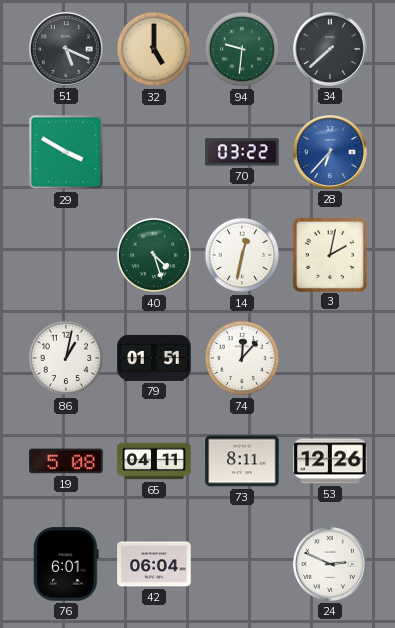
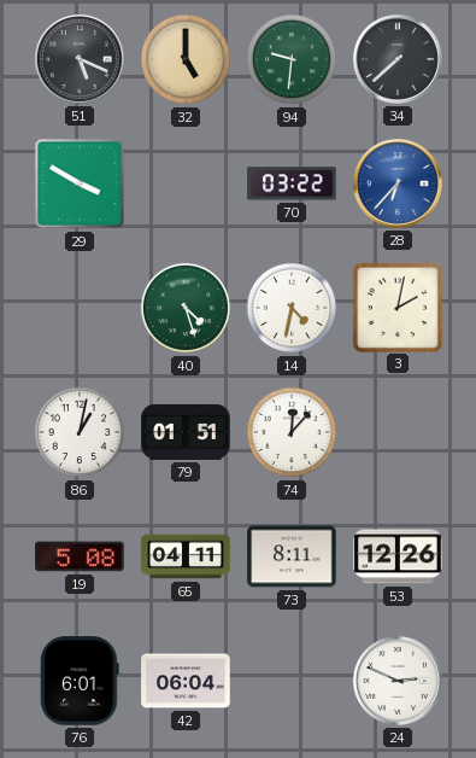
14: 12:32 -> 4:32
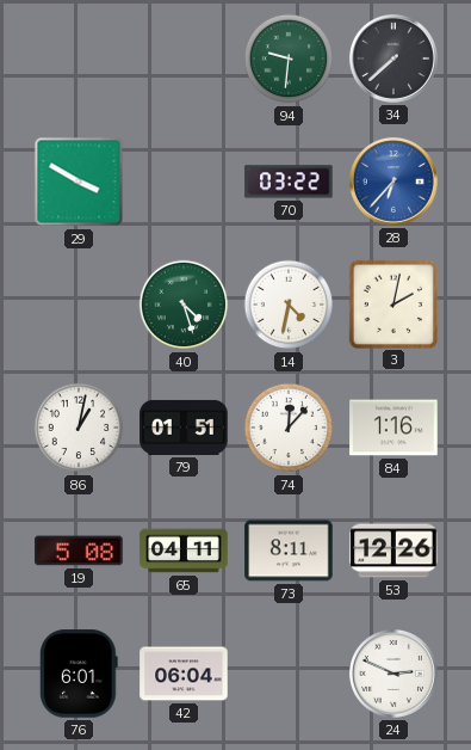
51: 5:19 -> none
32: 5:00 -> none
84: none -> 1:16
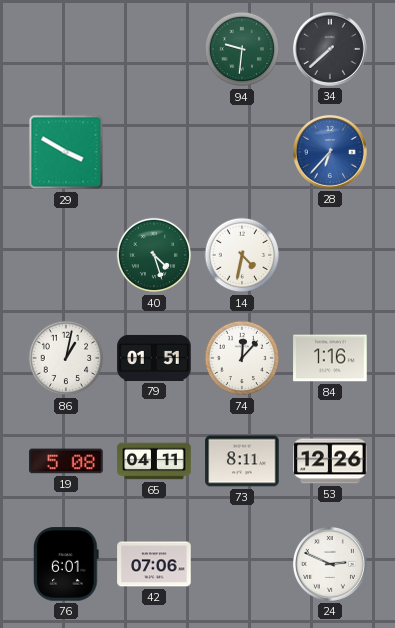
70: 03:22 -> none
3: 2:02 -> none
42: 06:04 -> 07:06
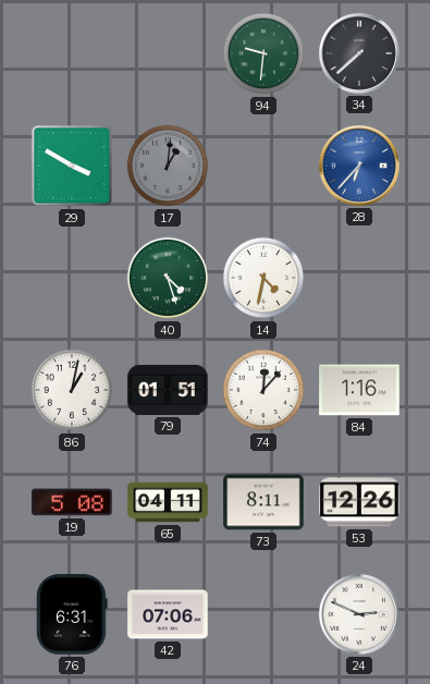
17: none -> 1:01
76: 6:01 -> 6:31
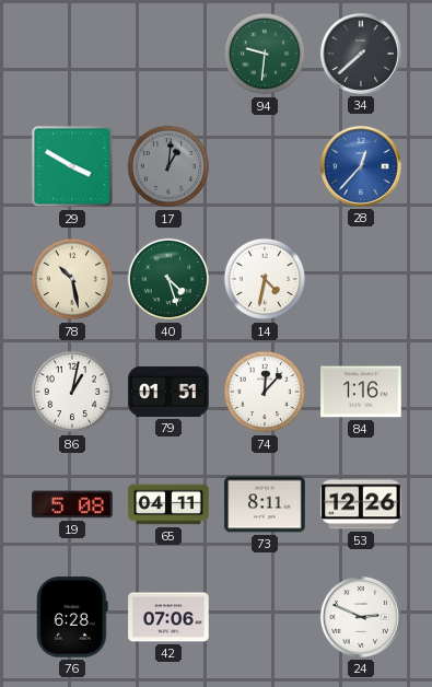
28: 6:37 -> 12:37
78: none -> 10:28
76: 6:31 -> 6:28
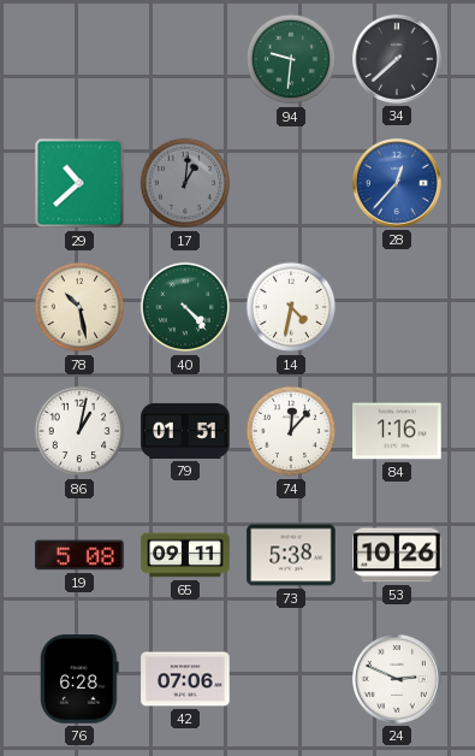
29: 3:50 -> 10:38
40: 4:27 -> 4:23
65: 04:11 -> 09:11
73: 8:11 -> 5:38
53: 12:26 -> 10:26
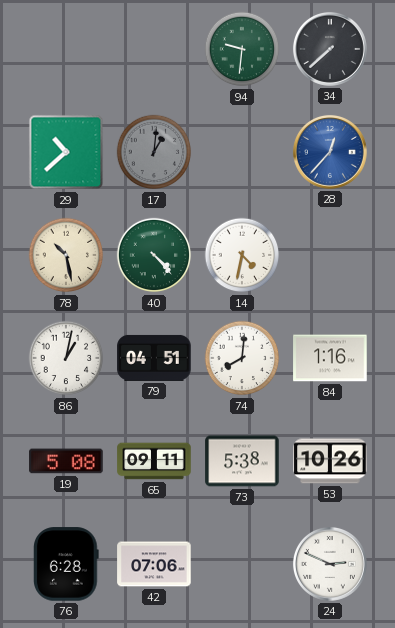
79: 01:51 -> 04:51
74: 12:07 -> 8:01
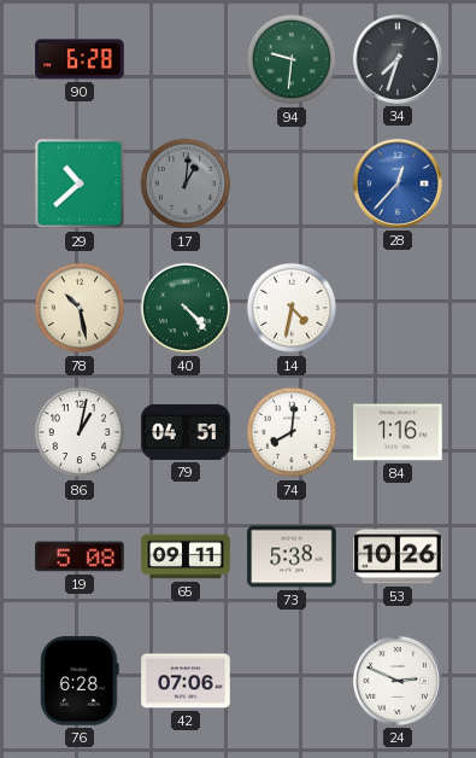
90: none -> 6:28
34: 7:38 -> 7:33
